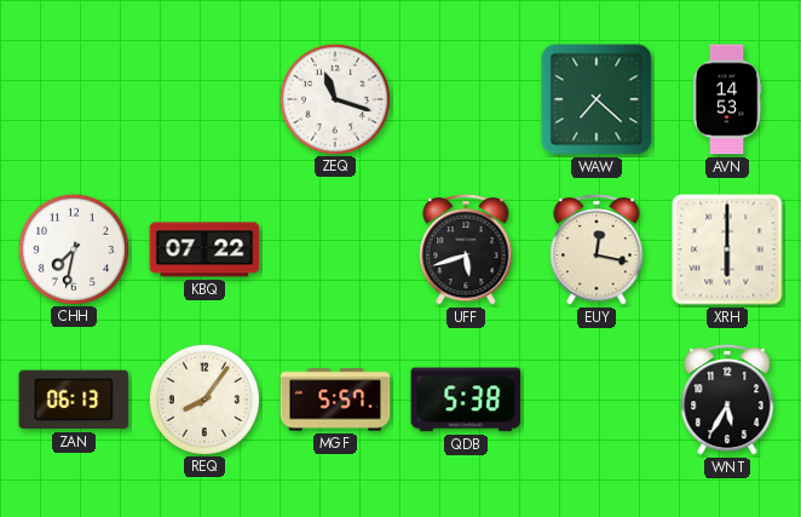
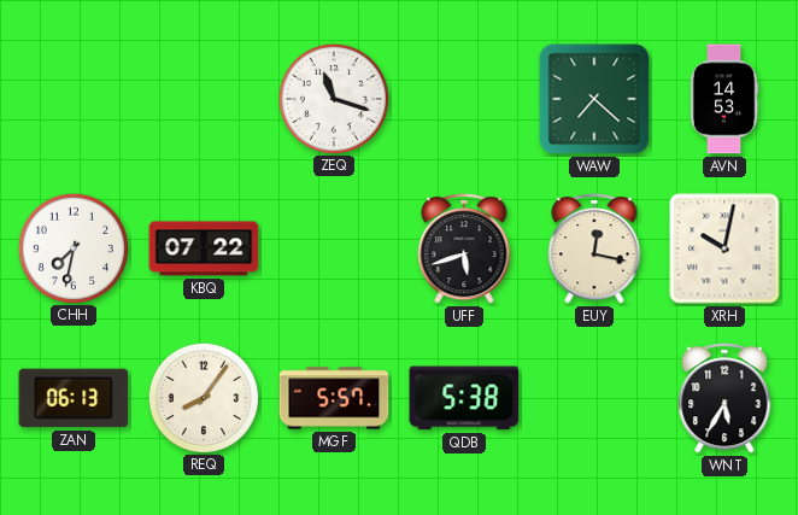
XRH: 6:00 -> 10:02
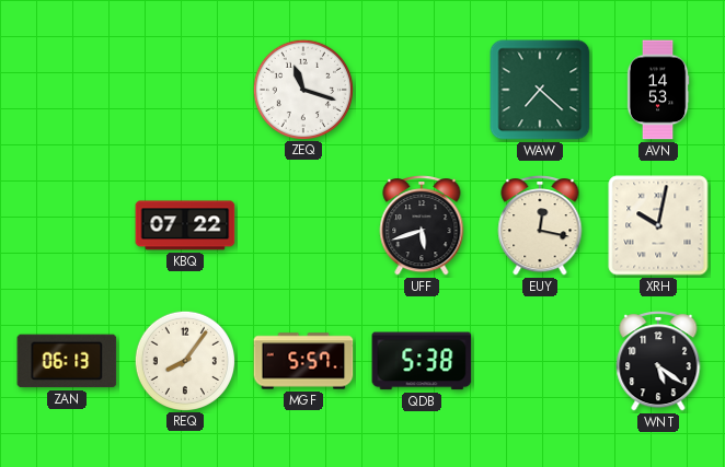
CHH: 7:32 -> none
WNT: 5:35 -> 5:21
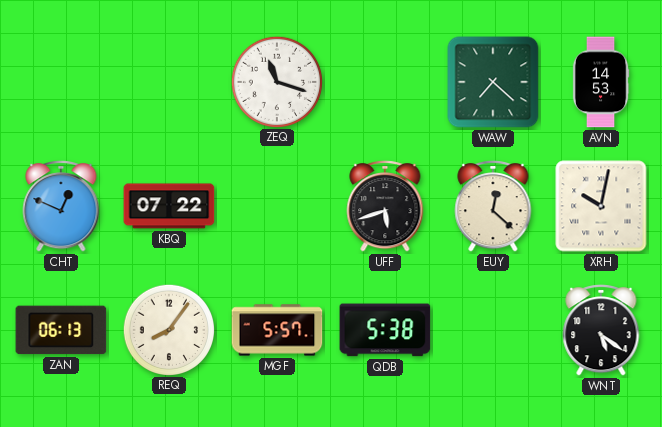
CHT: none -> 12:49
EUY: 12:17 -> 12:22
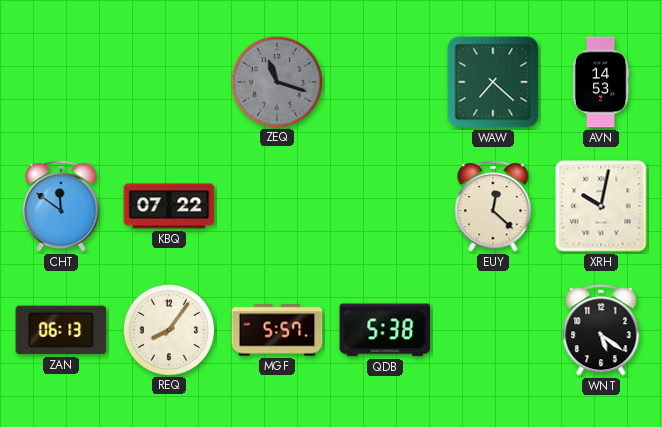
ZEQ dial: white -> grey
CHT: 12:49 -> 11:51
UFF: 5:42 -> none
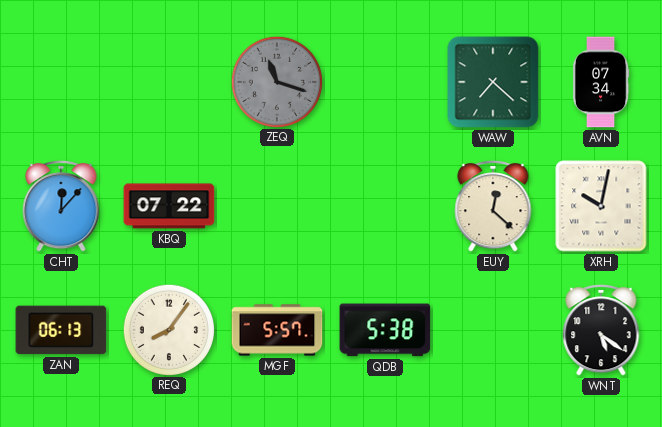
AVN: 14:53 -> 07:34
CHT: 11:51 -> 12:07
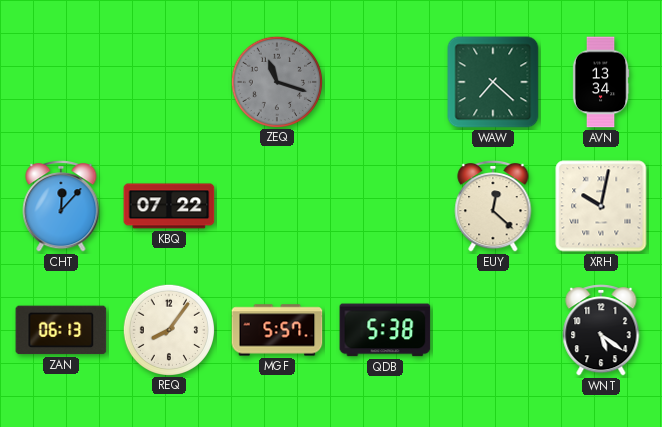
AVN: 07:34 -> 13:34
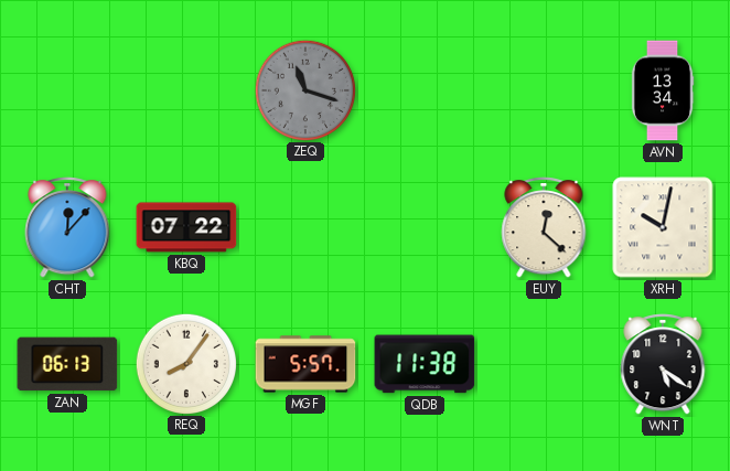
WAW: 7:22 -> none
QDB: 5:38 -> 11:38
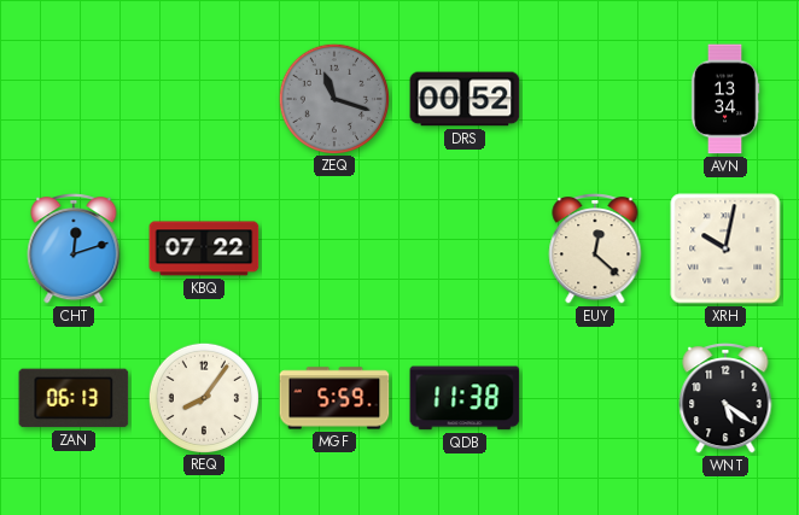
DRS: none -> 00:52
CHT: 12:07 -> 12:12
MGF: 5:57 -> 5:59
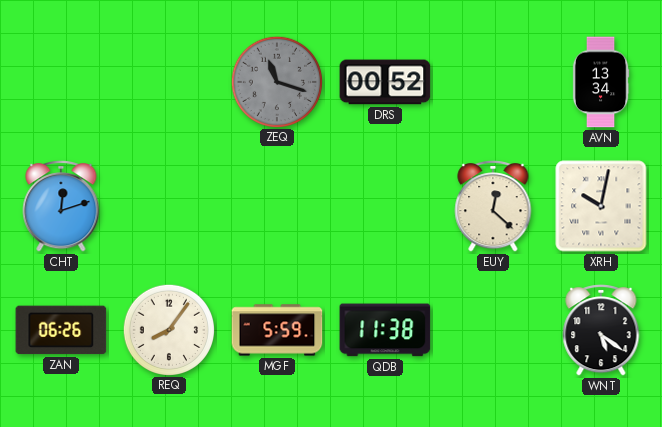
KBQ: 07:22 -> none
ZAN: 06:13 -> 06:26
